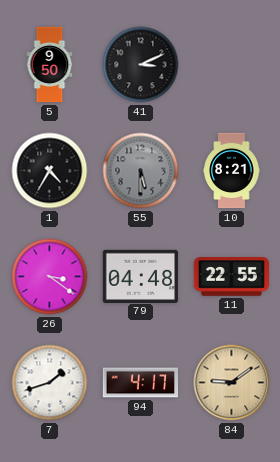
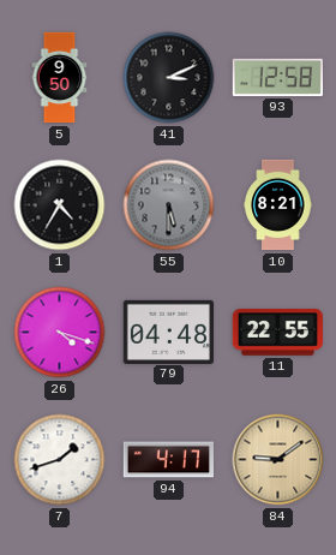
93: none -> 12:58
26: 3:21 -> 4:18
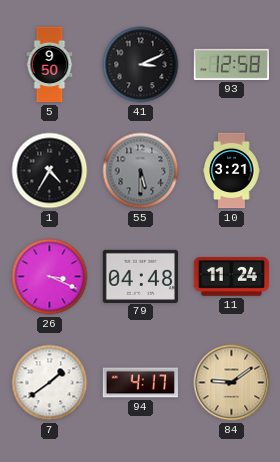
10: 8:21 -> 3:21
26: 4:18 -> 3:19
11: 22:55 -> 11:24
7: 1:42 -> 1:39
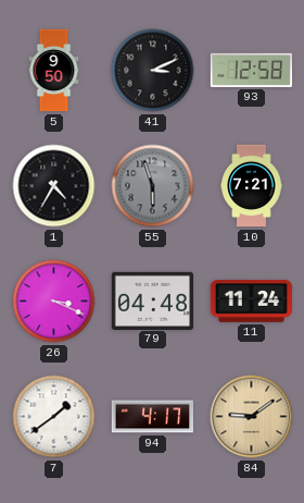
55: 5:30 -> 5:57
10: 3:21 -> 7:21
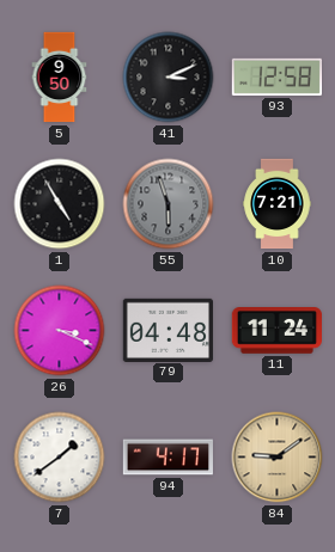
1: 4:35 -> 4:55
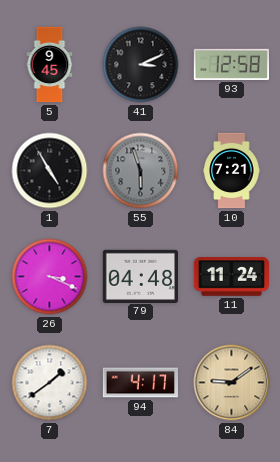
5: 9:50 -> 9:45
